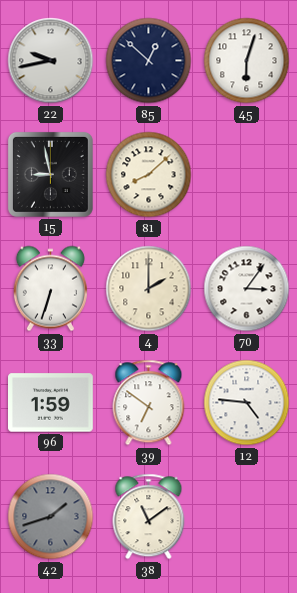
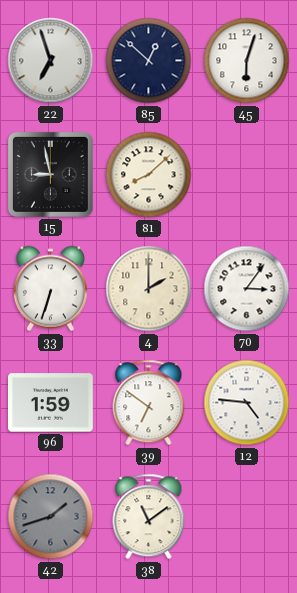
22: 9:43 -> 6:57
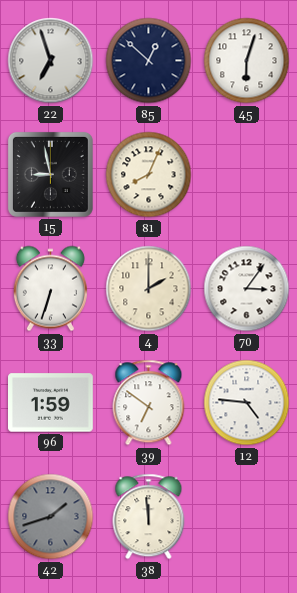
81: 8:08 -> 8:04
38: 11:09 -> 11:59
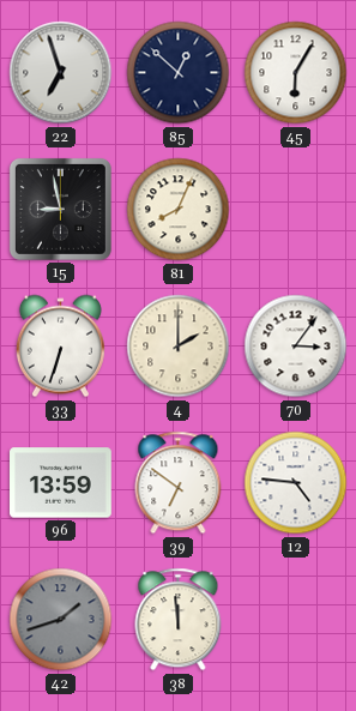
45: 6:03 -> 6:05
96: 1:59 -> 13:59
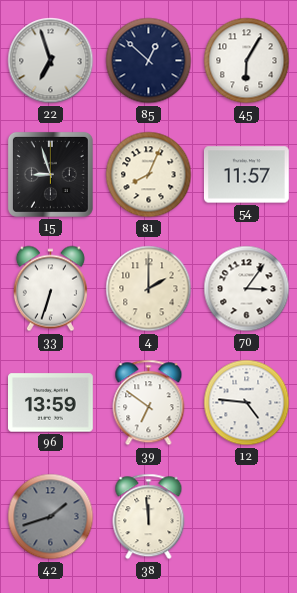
15: 8:58 -> 8:57
54: none -> 11:57
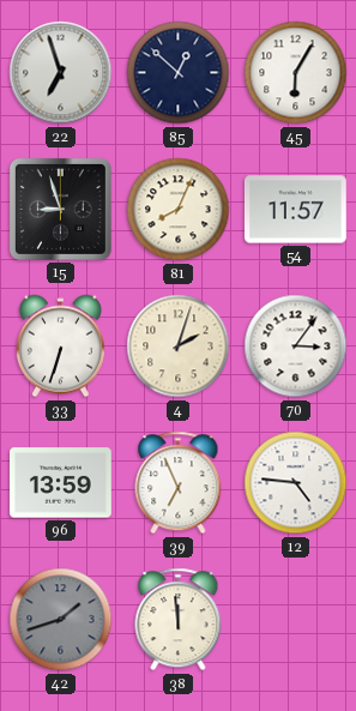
4: 2:00 -> 2:03
39: 6:51 -> 6:56
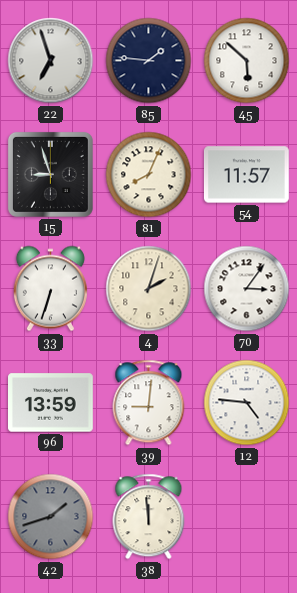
85: 12:52 -> 1:46
45: 6:05 -> 5:52
39: 6:56 -> 9:01
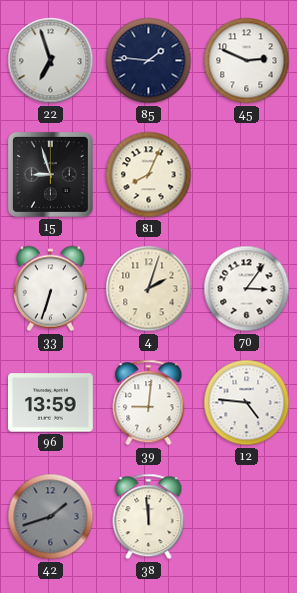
45: 5:52 -> 2:49
54: 11:57 -> none
